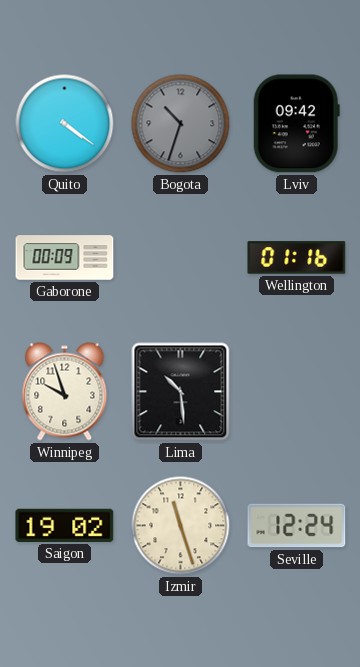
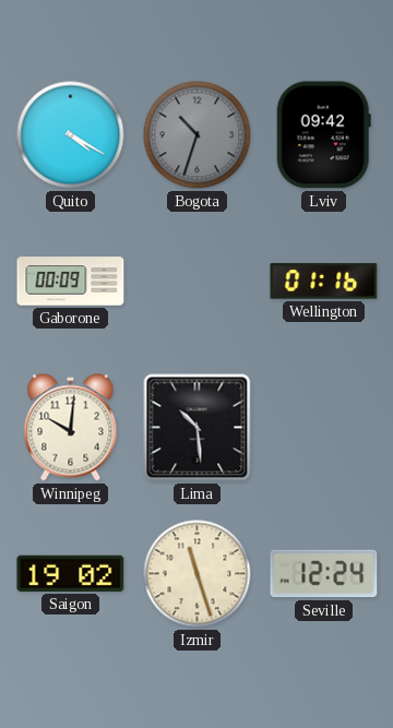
Quito: 4:21 -> 4:20
Winnipeg: 9:57 -> 10:01
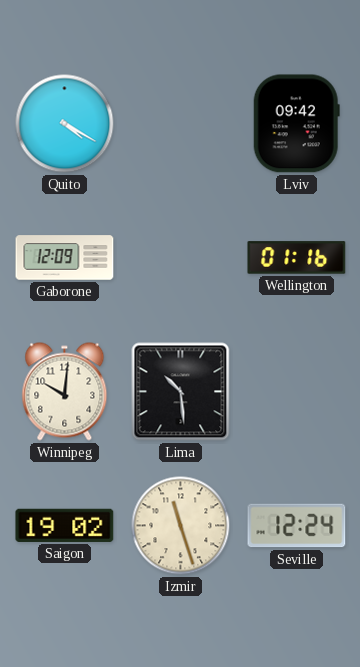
Bogota: 10:33 -> none
Gaborone: 00:09 -> 12:09
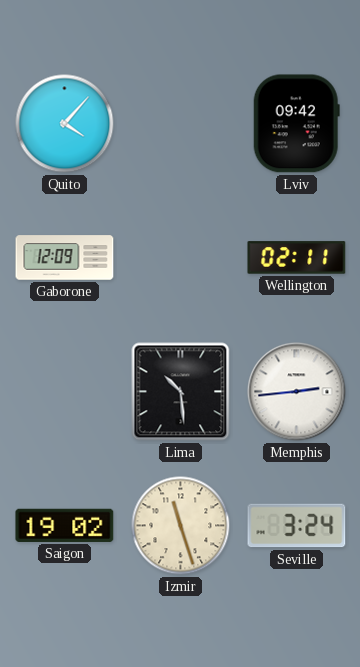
Quito: 4:20 -> 4:07
Wellington: 01:16 -> 02:11
Winnipeg: 10:01 -> none
Memphis: none -> 2:44
Seville: 12:24 -> 3:24
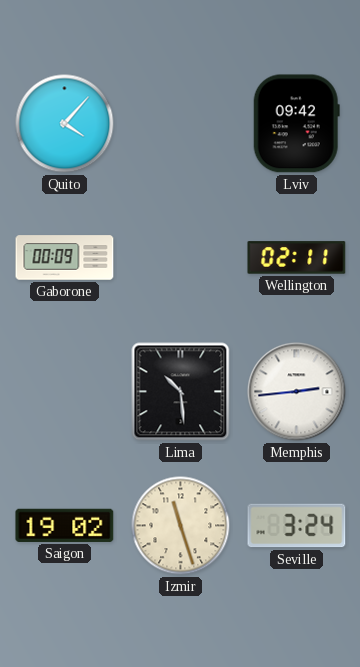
Gaborone: 12:09 -> 00:09
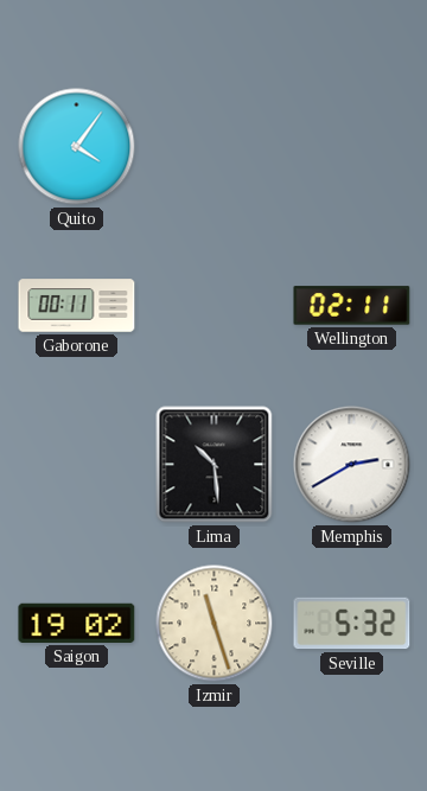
Quito: 4:07 -> 4:06
Lviv: 09:42 -> none
Gaborone: 00:09 -> 00:11
Memphis: 2:44 -> 2:40
Seville: 3:24 -> 5:32
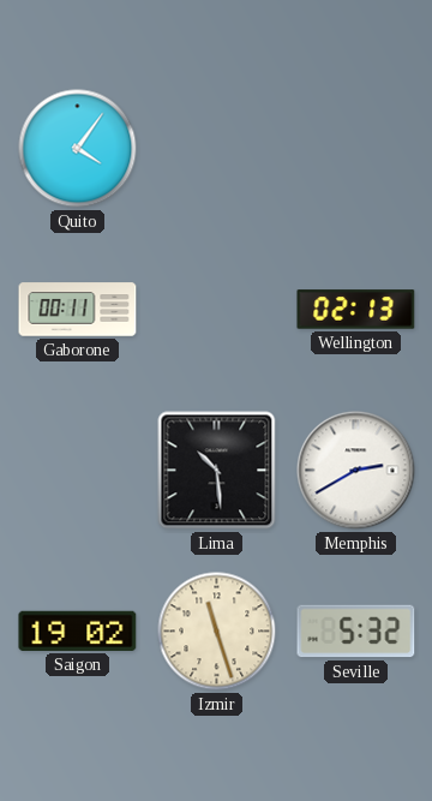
Wellington: 02:11 -> 02:13
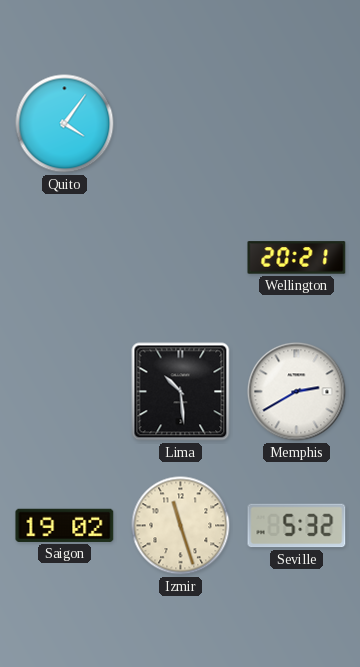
Gaborone: 00:11 -> none
Wellington: 02:13 -> 20:21
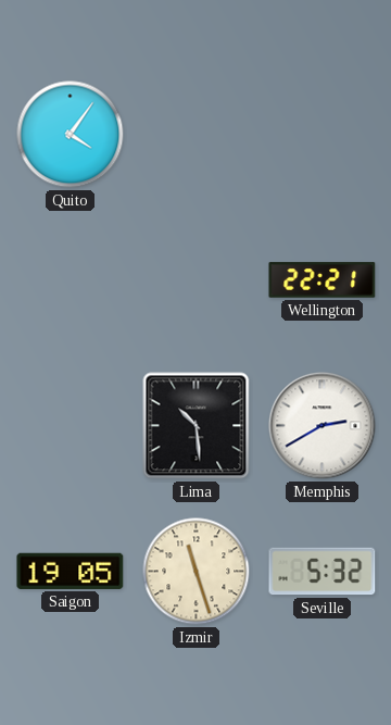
Wellington: 20:21 -> 22:21
Saigon: 19:02 -> 19:05
